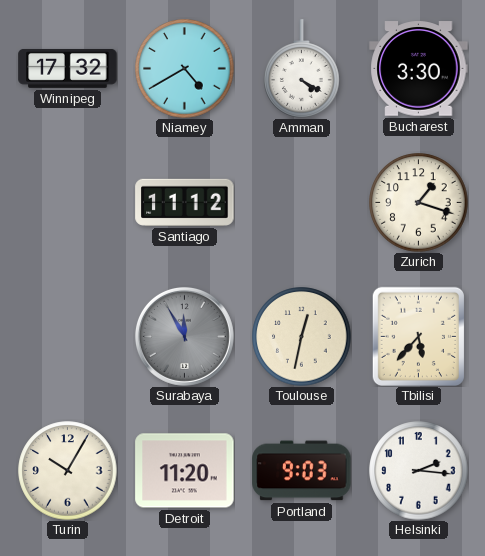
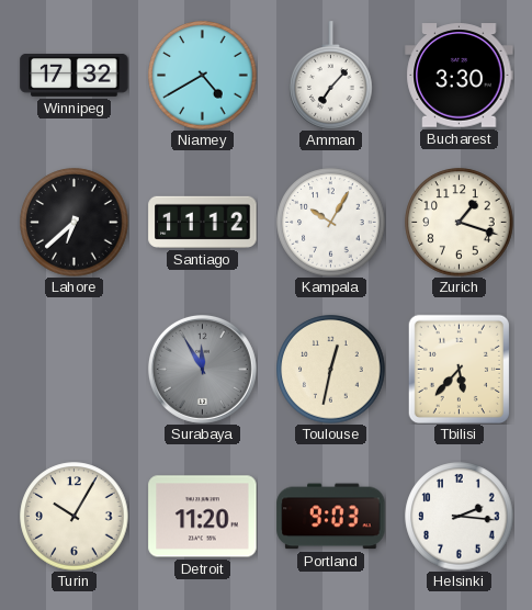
Amman: 4:20 -> 7:07
Lahore: none -> 6:38
Kampala: none -> 10:05
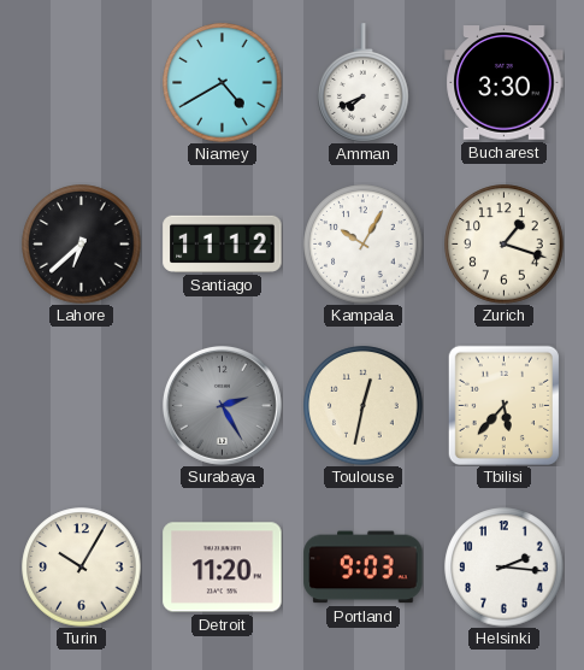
Winnipeg: 17:32 -> none
Amman: 7:07 -> 7:41
Surabaya: 11:55 -> 2:25
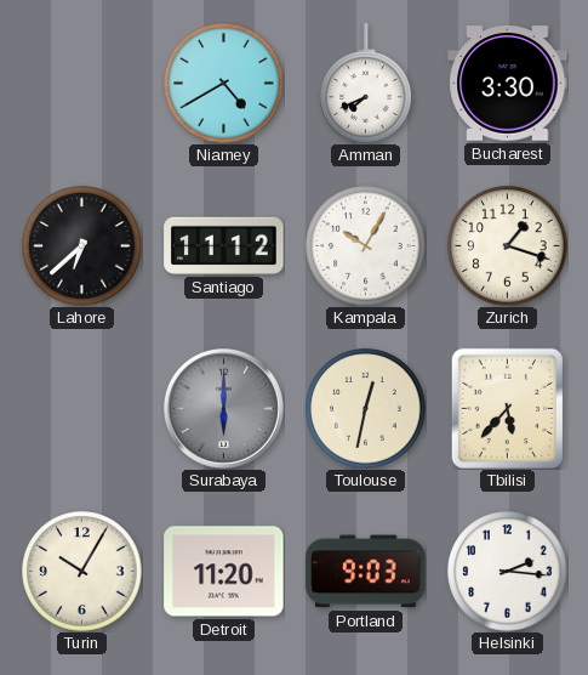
Surabaya: 2:25 -> 6:00
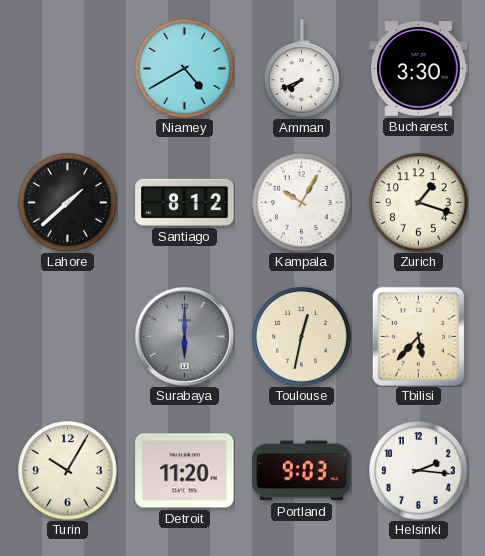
Lahore: 6:38 -> 1:38
Santiago: 11:12 -> 8:12
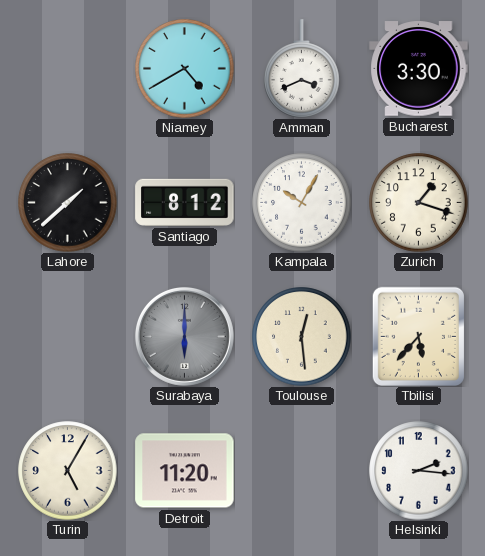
Amman: 7:41 -> 3:41
Toulouse: 12:32 -> 12:29
Turin: 10:05 -> 5:05
Portland: 9:03 -> none
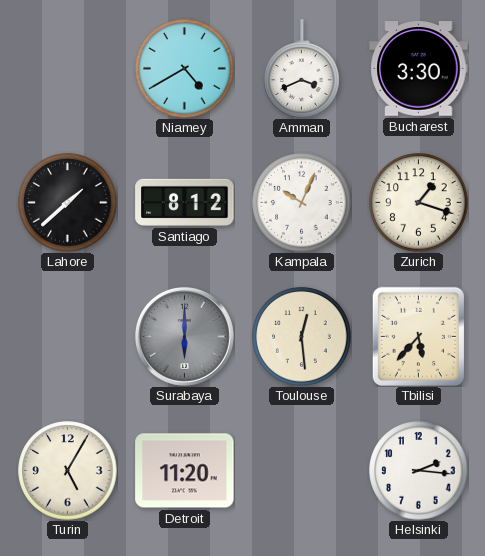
Kampala: 10:05 -> 10:04
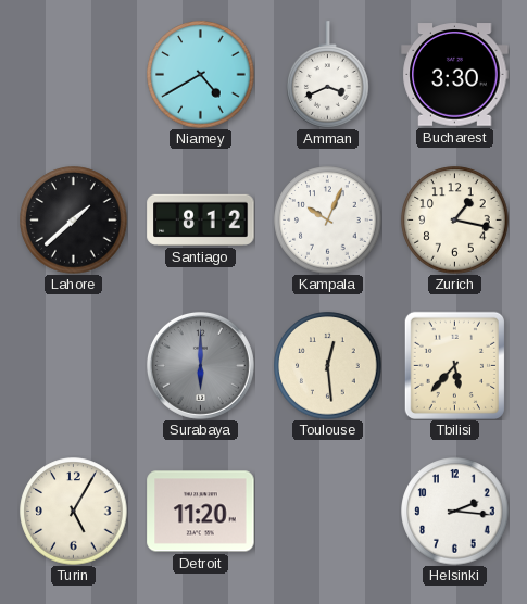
Zurich: 1:18 -> 1:17
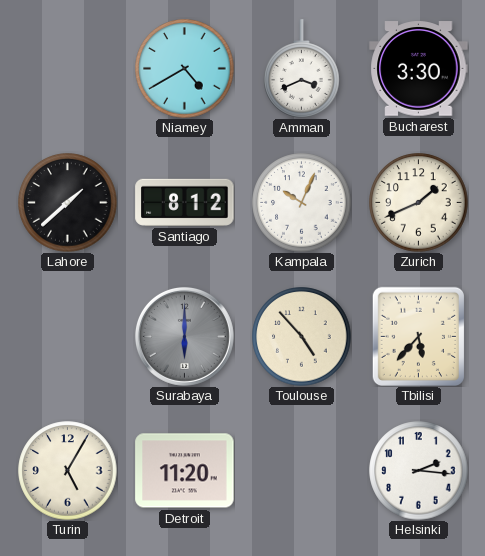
Zurich: 1:17 -> 1:41
Toulouse: 12:29 -> 4:53
